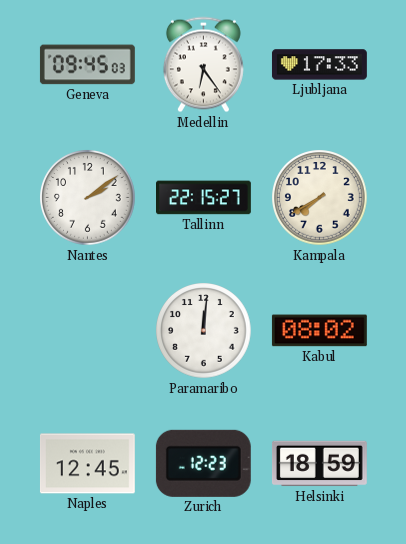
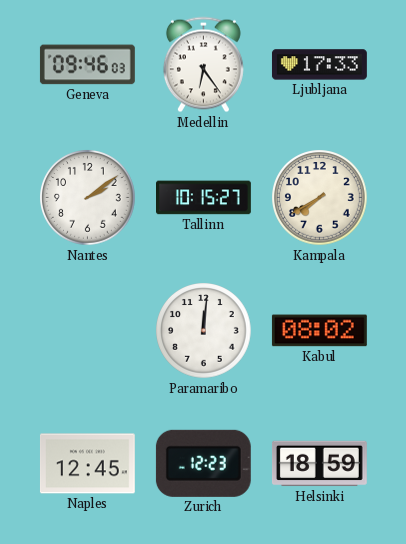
Geneva: 09:45 -> 09:46
Tallinn: 22:15 -> 10:15
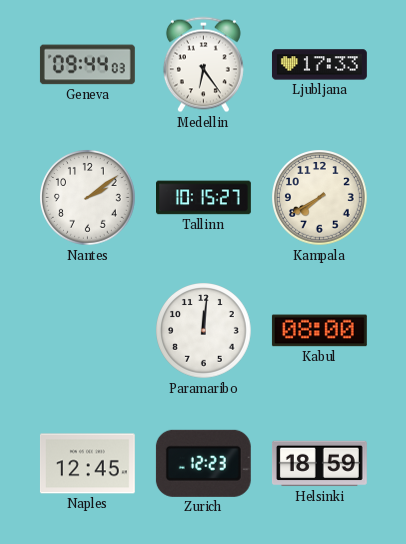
Geneva: 09:46 -> 09:44
Kabul: 08:02 -> 08:00
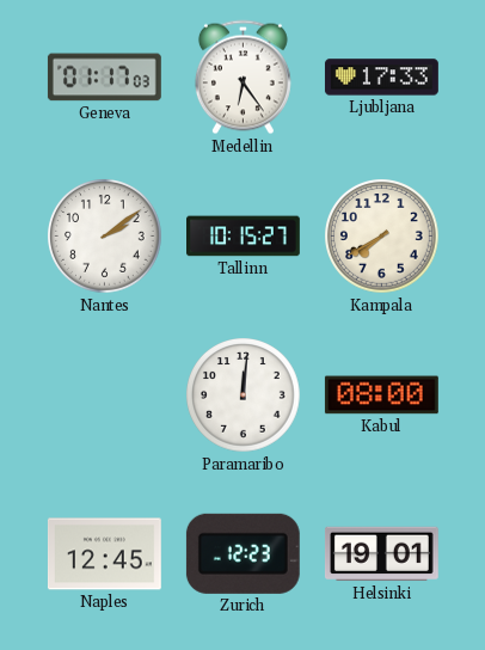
Geneva: 09:44 -> 01:17
Helsinki: 18:59 -> 19:01
